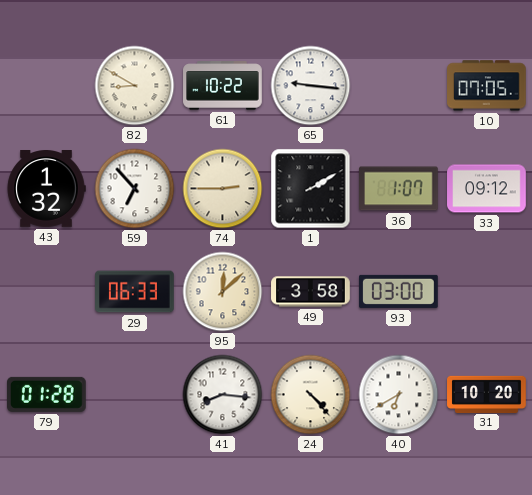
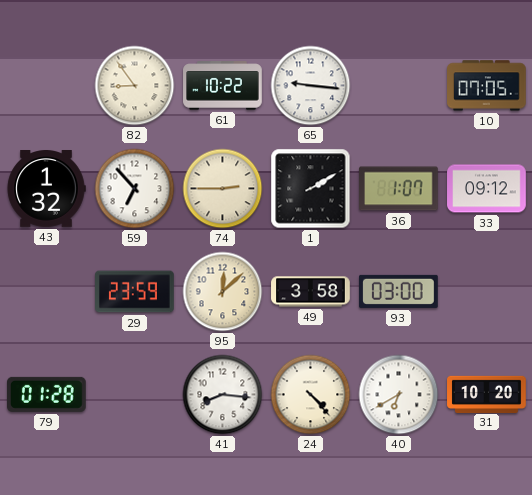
82: 8:50 -> 8:54
29: 06:33 -> 23:59
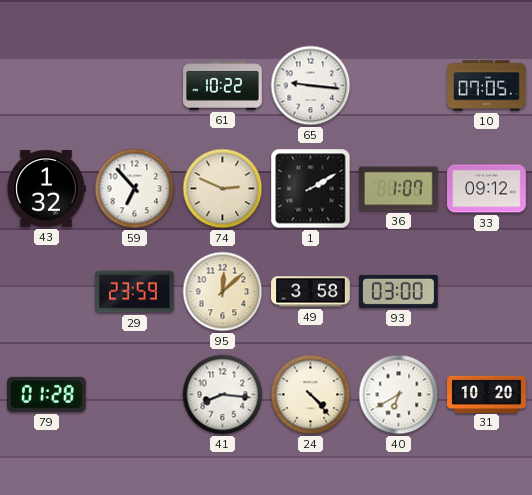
82: 8:54 -> none
74: 2:45 -> 2:49
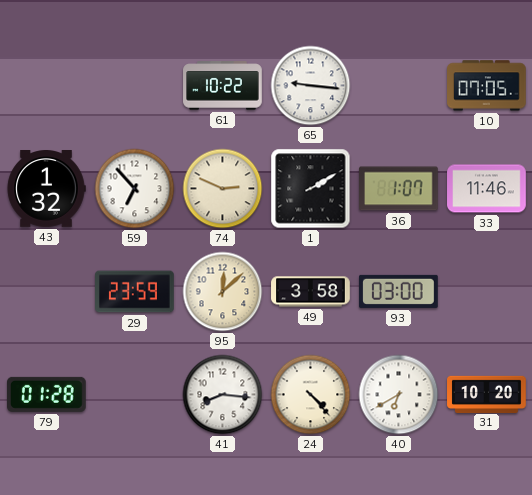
33: 09:12 -> 11:46
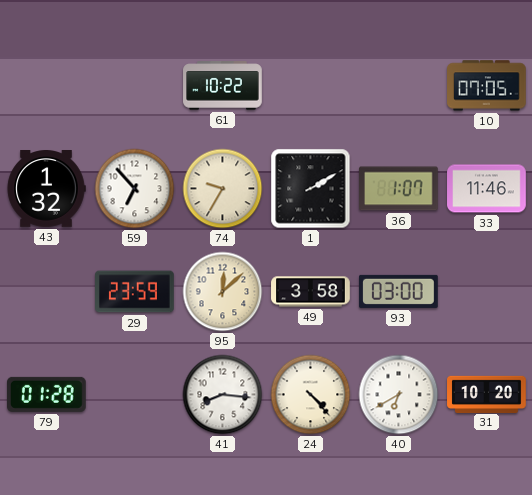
65: 9:16 -> none
74: 2:49 -> 9:35
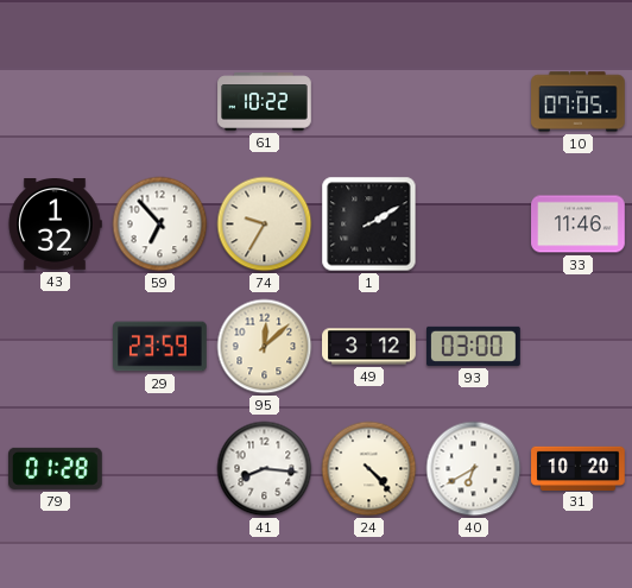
36: 1:07 -> none
49: 3:58 -> 3:12
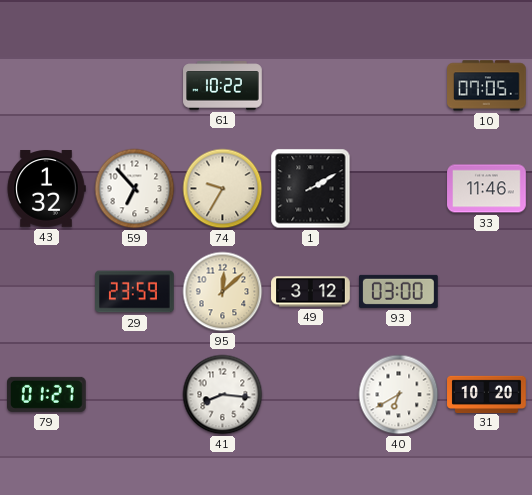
79: 01:28 -> 01:27
24: 4:23 -> none
